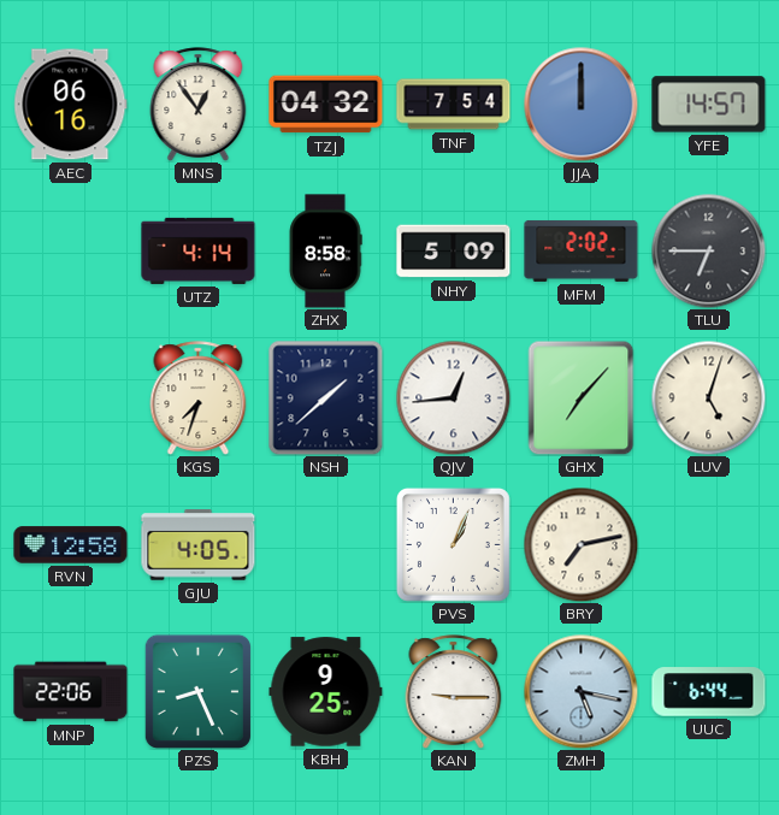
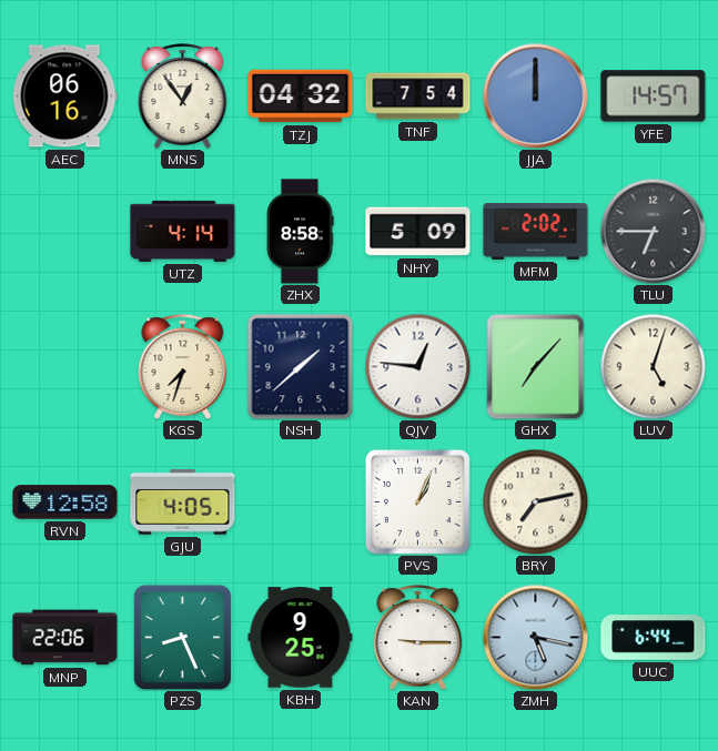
QJV: 12:44 -> 12:46
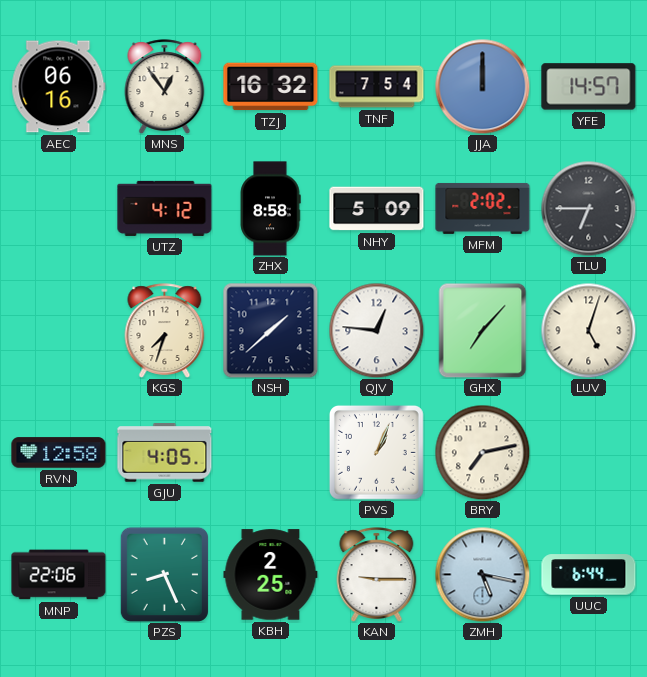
TZJ: 04:32 -> 16:32
UTZ: 4:14 -> 4:12
KBH: 9:25 -> 2:25
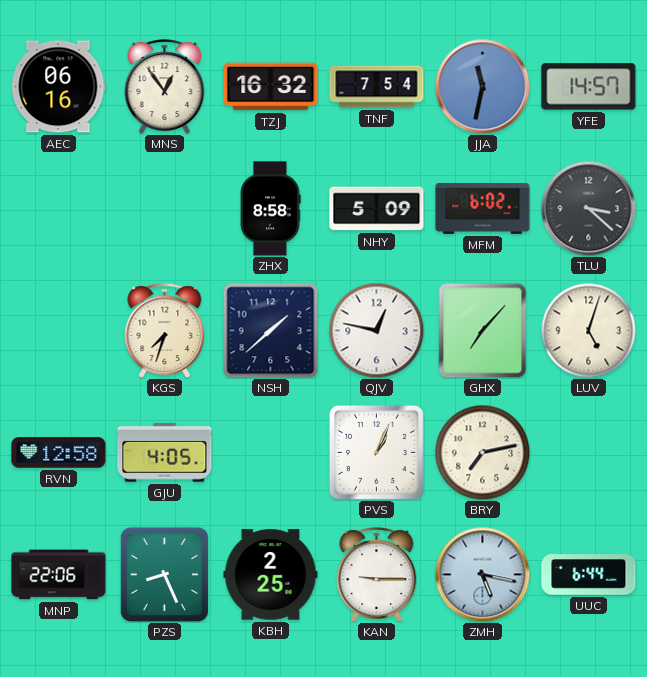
JJA: 12:00 -> 11:32
UTZ: 4:12 -> none
MFM: 2:02 -> 6:02
TLU: 6:45 -> 3:22
QJV: 12:46 -> 12:47
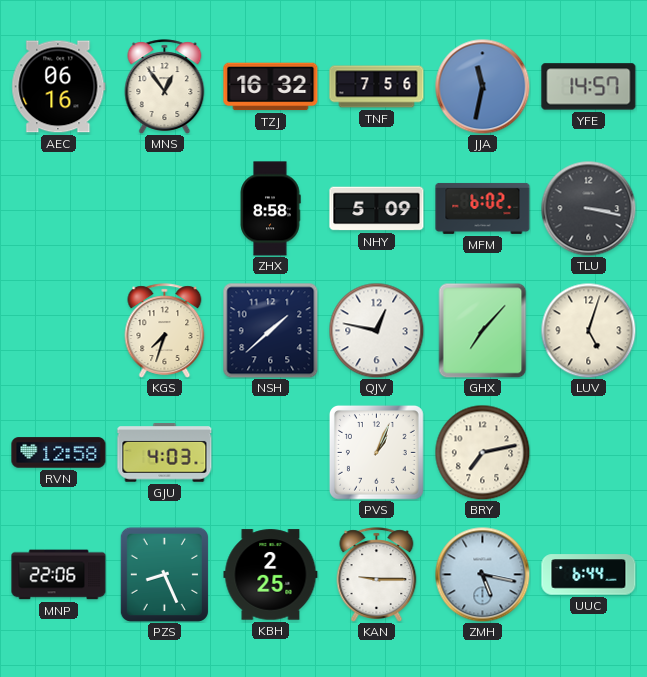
TNF: 7:54 -> 7:56
TLU: 3:22 -> 3:17
GJU: 4:05 -> 4:03
